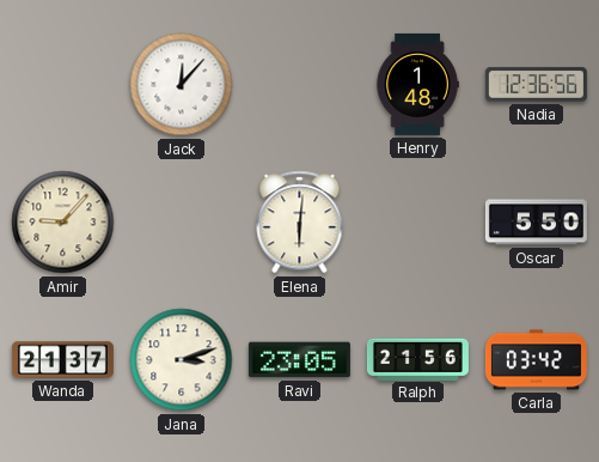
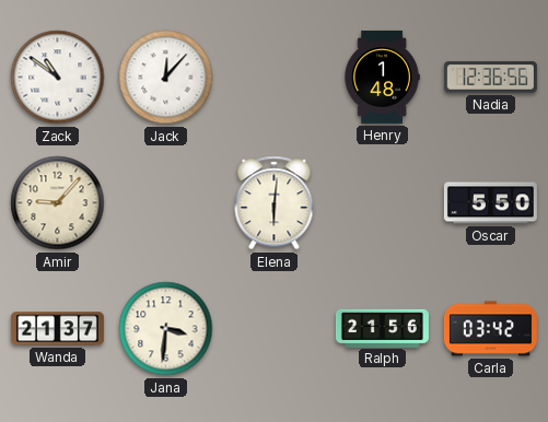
Zack: none -> 10:51
Jana: 3:12 -> 3:31
Ravi: 23:05 -> none
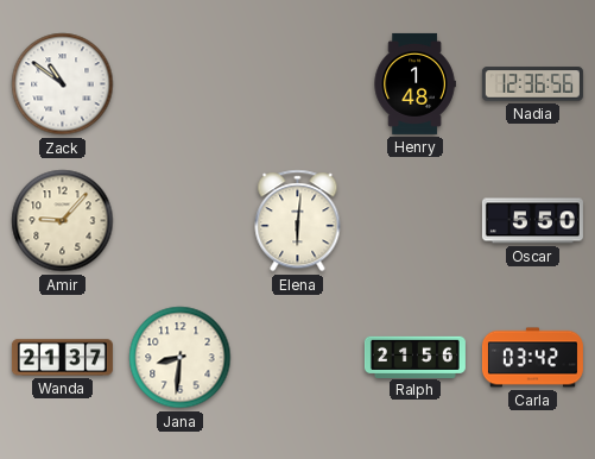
Jack: 12:07 -> none
Jana: 3:31 -> 8:31
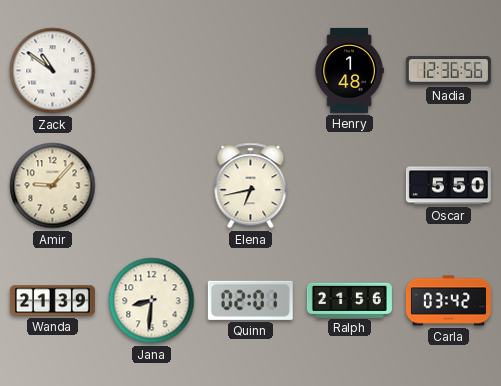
Elena: 6:01 -> 6:43
Wanda: 21:37 -> 21:39
Quinn: none -> 02:01
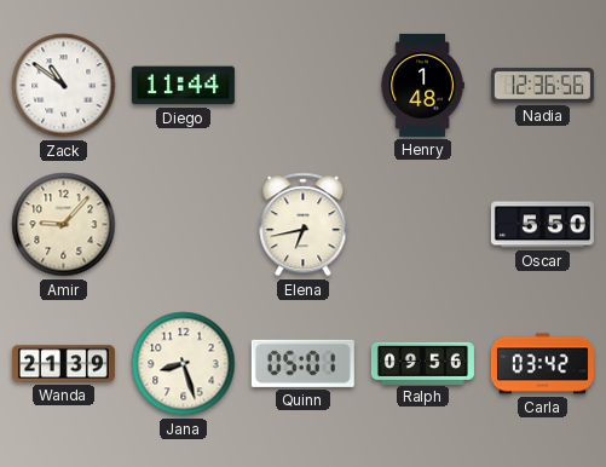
Diego: none -> 11:44
Jana: 8:31 -> 8:27
Quinn: 02:01 -> 05:01
Ralph: 21:56 -> 09:56
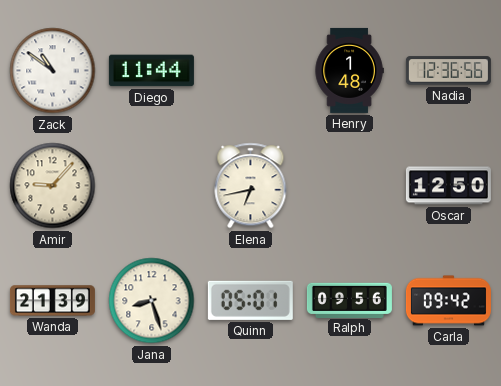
Oscar: 5:50 -> 12:50
Carla: 03:42 -> 09:42
